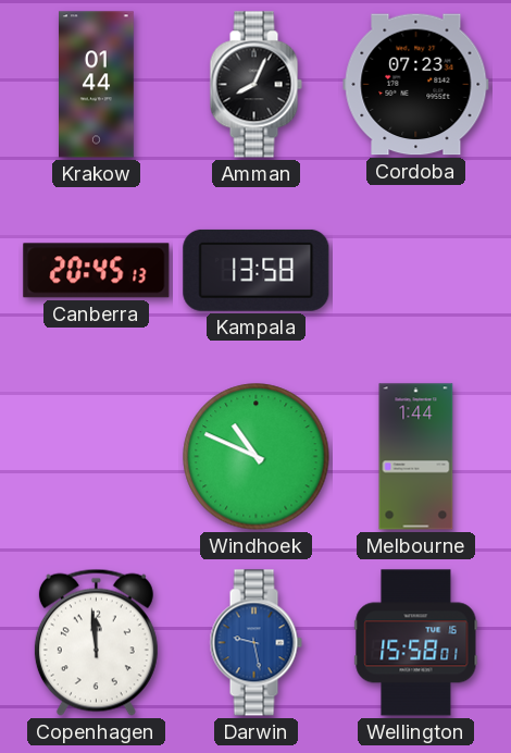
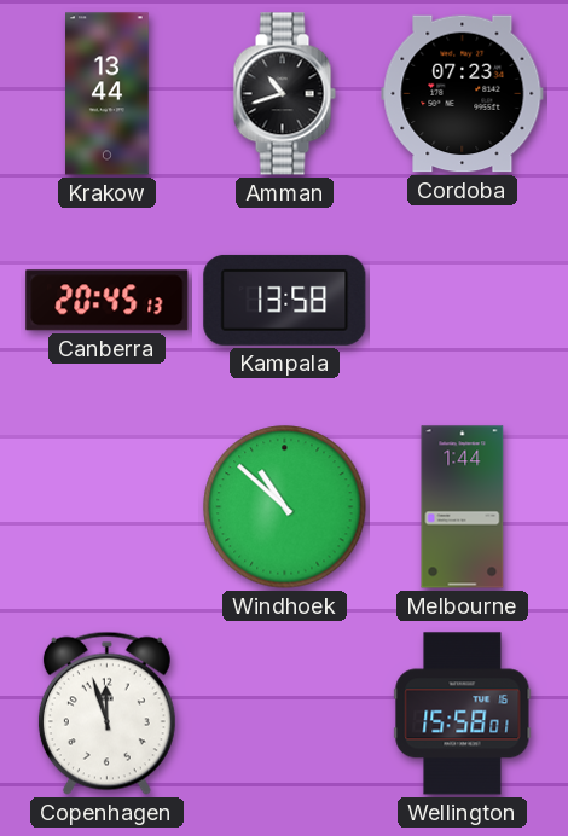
Krakow: 01:44 -> 13:44
Amman: 8:04 -> 10:42
Windhoek: 10:49 -> 10:52
Copenhagen: 11:59 -> 11:57
Darwin: 9:28 -> none
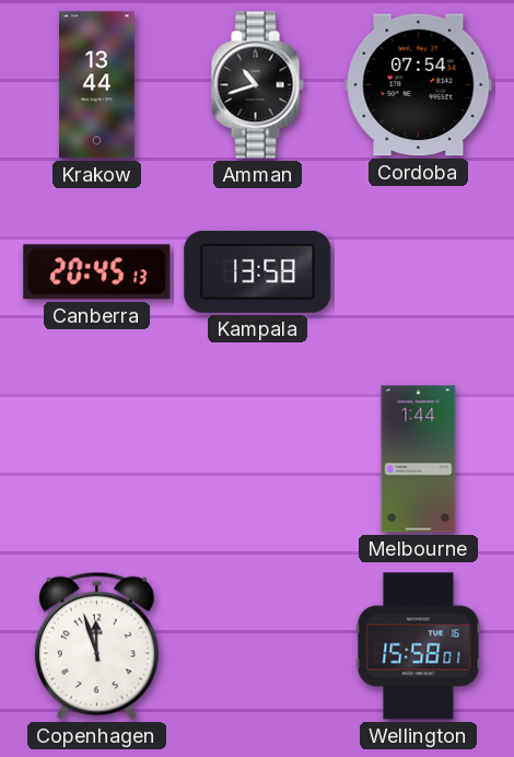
Cordoba: 07:23 -> 07:54
Windhoek: 10:52 -> none
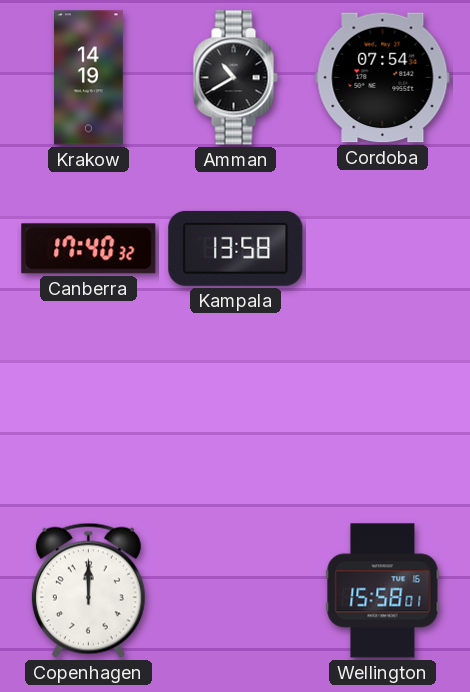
Krakow: 13:44 -> 14:19
Amman: 10:42 -> 10:40
Canberra: 20:45 -> 17:40
Melbourne: 1:44 -> none
Copenhagen: 11:57 -> 12:00
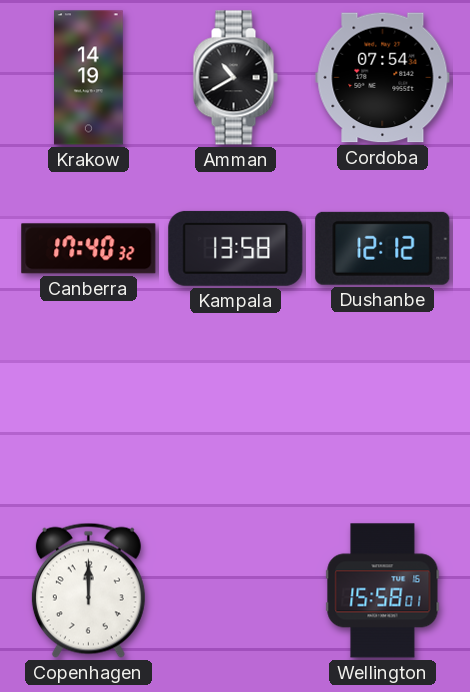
Dushanbe: none -> 12:12
